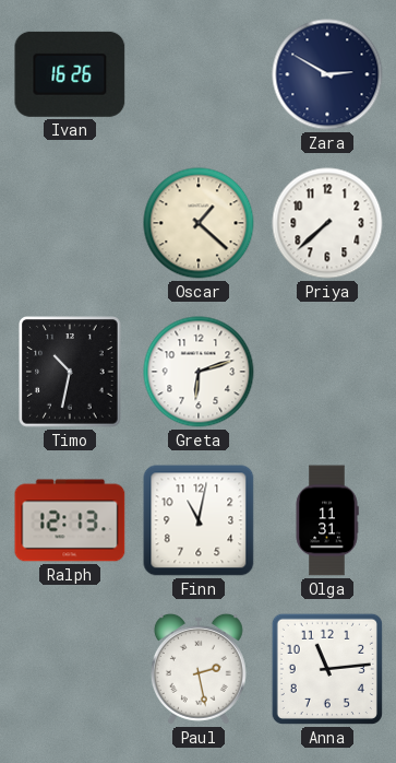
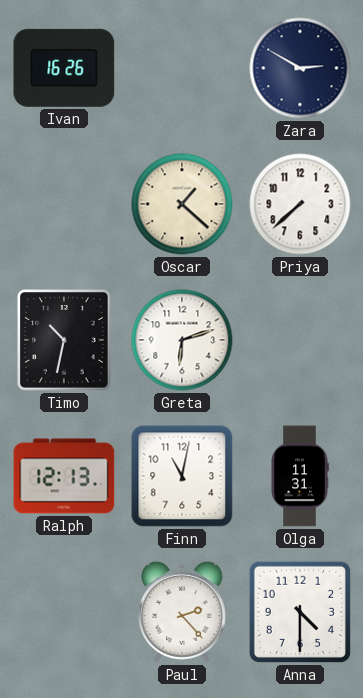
Paul: 2:28 -> 2:23
Anna: 11:14 -> 4:30
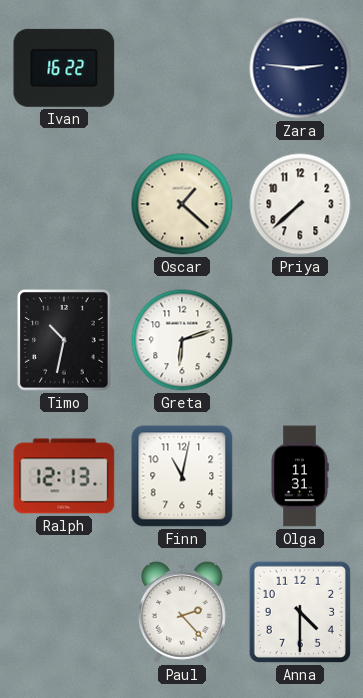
Ivan: 16:26 -> 16:22
Zara: 2:50 -> 2:46
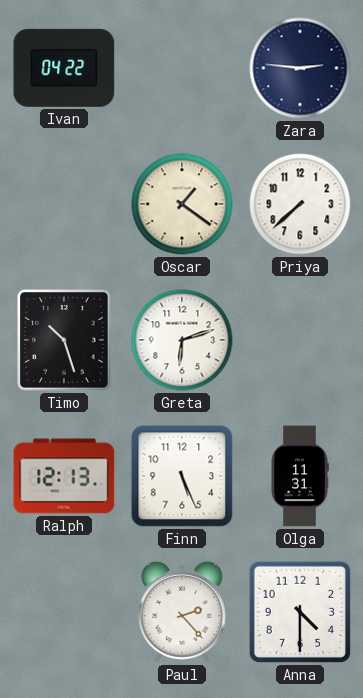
Ivan: 16:22 -> 04:22
Oscar: 1:22 -> 1:21
Timo: 10:32 -> 10:27
Finn: 11:02 -> 5:26
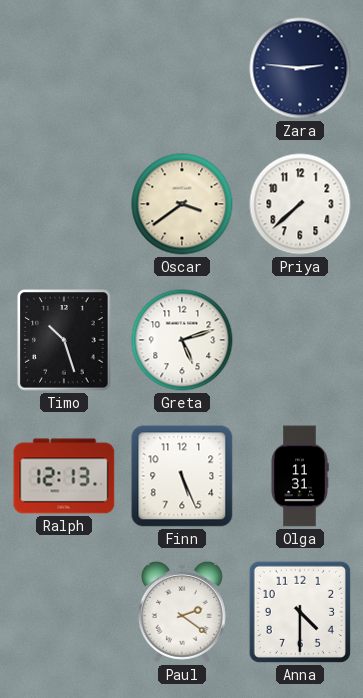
Ivan: 04:22 -> none
Oscar: 1:21 -> 3:39
Greta: 6:12 -> 5:12
Paul: 2:23 -> 2:21
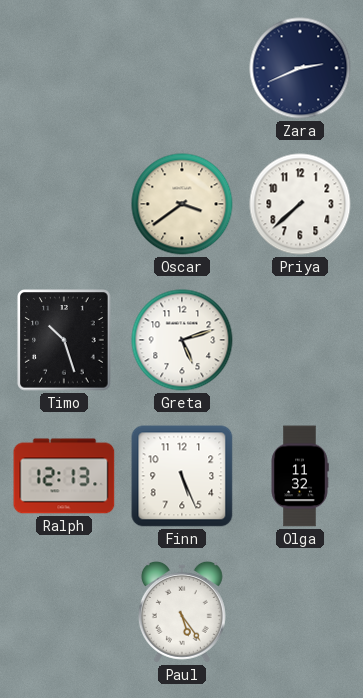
Zara: 2:46 -> 2:41
Olga: 11:31 -> 11:32
Paul: 2:21 -> 5:24
Anna: 4:30 -> none
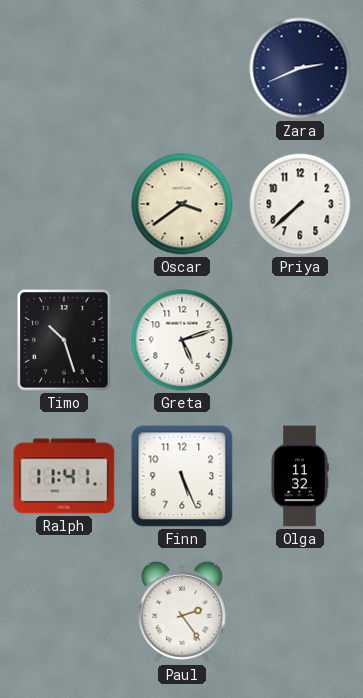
Ralph: 12:13 -> 11:41
Paul: 5:24 -> 2:24
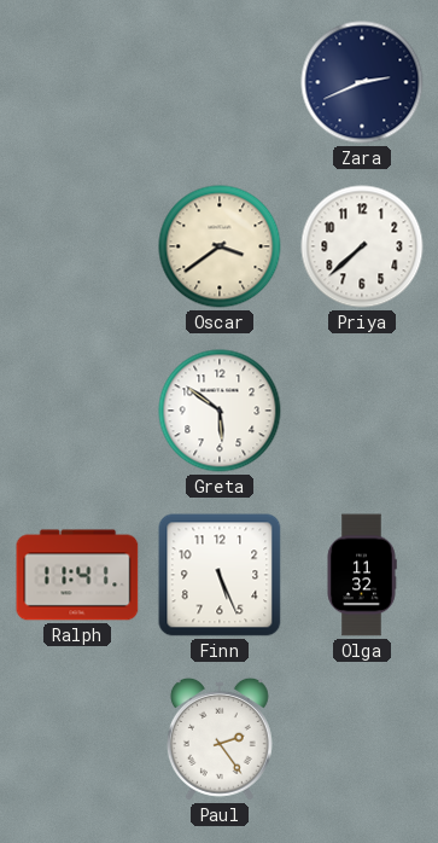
Timo: 10:27 -> none
Greta: 5:12 -> 5:51
